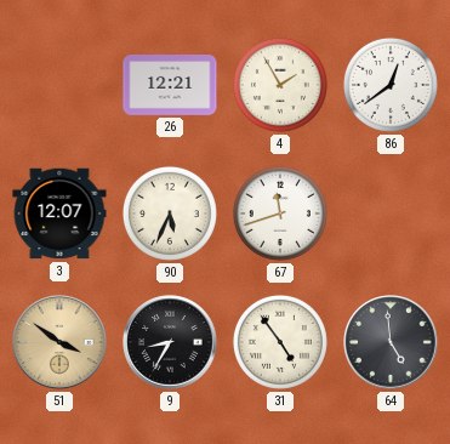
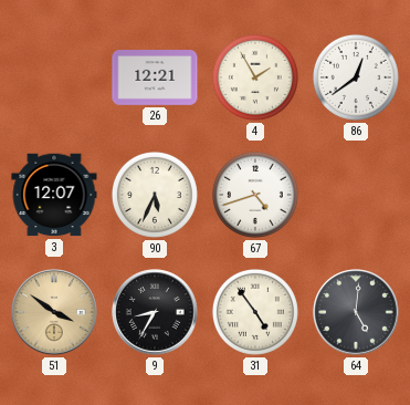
67: 11:42 -> 4:42
64: 4:59 -> 5:01
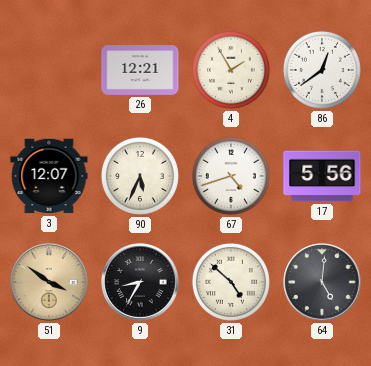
17: none -> 5:56
31: 4:54 -> 4:52
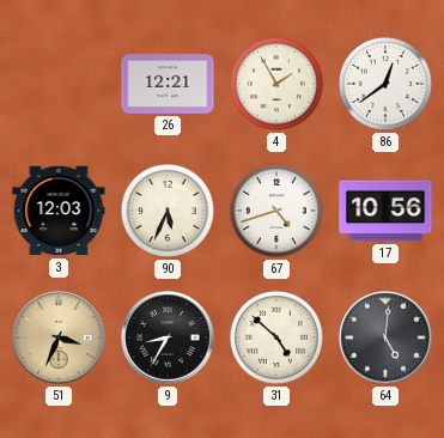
3: 12:07 -> 12:03
17: 5:56 -> 10:56
51: 3:51 -> 3:34
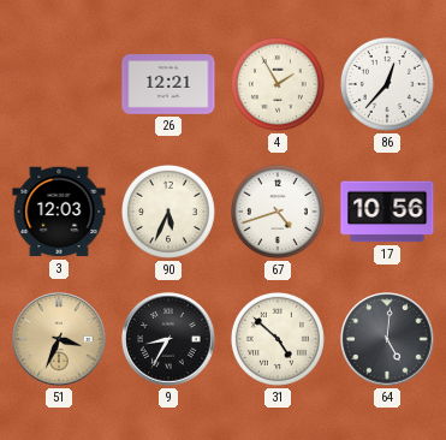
86: 12:39 -> 12:37
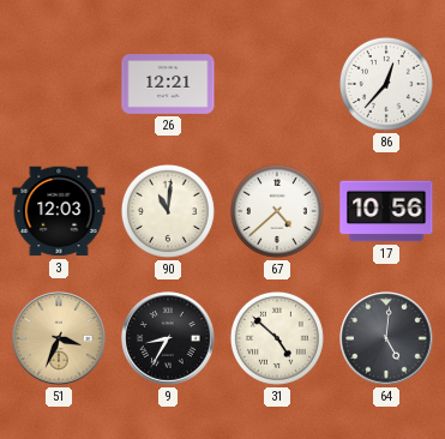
4: 1:55 -> none
90: 5:34 -> 11:01
67: 4:42 -> 4:38
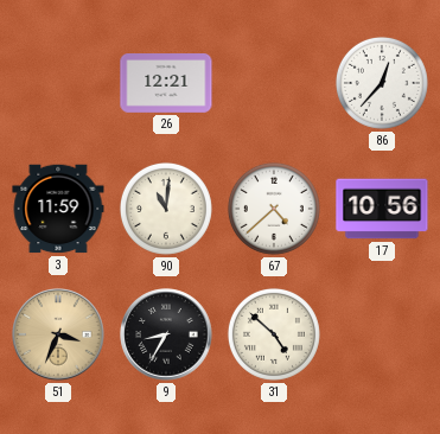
3: 12:03 -> 11:59
64: 5:01 -> none
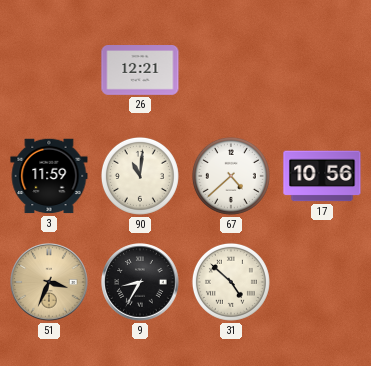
86: 12:37 -> none
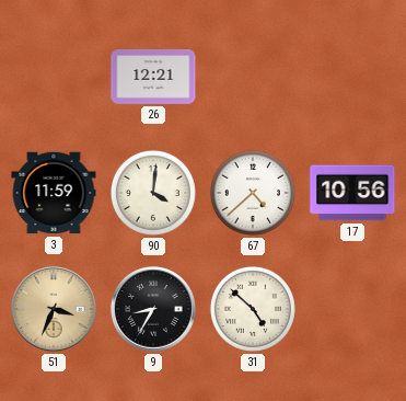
90: 11:01 -> 4:01
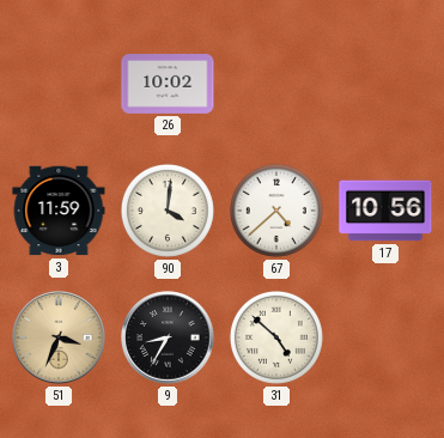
26: 12:21 -> 10:02
